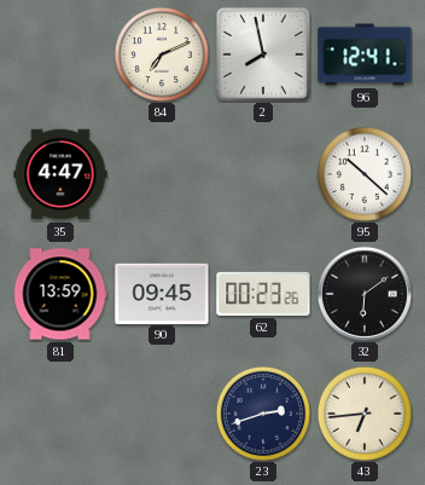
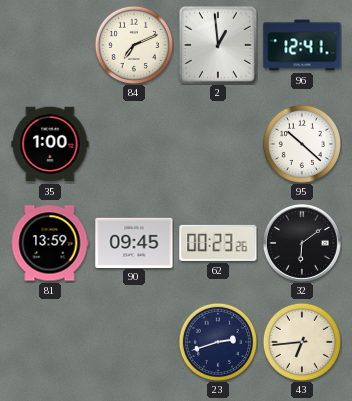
2: 7:58 -> 12:59
35: 4:47 -> 1:00
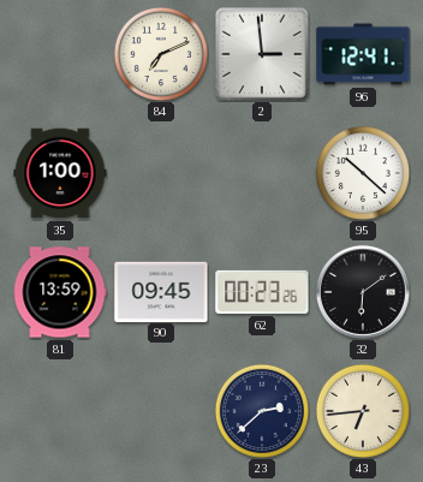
2: 12:59 -> 2:59
23: 2:42 -> 2:38
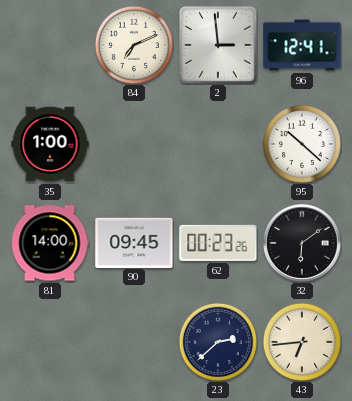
81: 13:59 -> 14:00
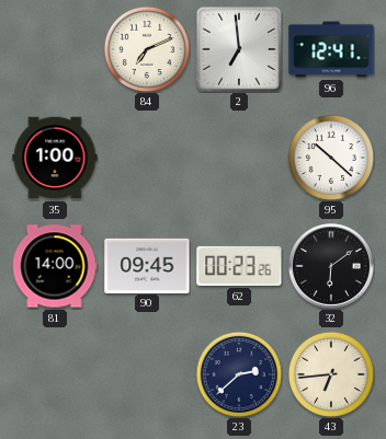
2: 2:59 -> 6:59
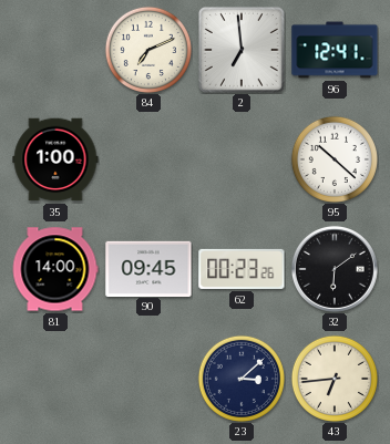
23: 2:38 -> 3:08
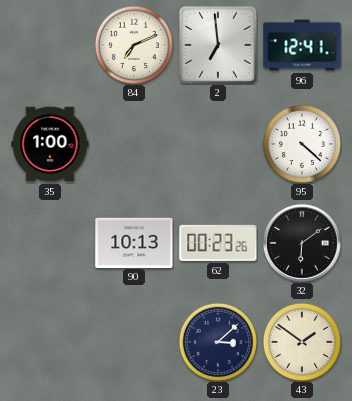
95: 10:22 -> 4:22
81: 14:00 -> none
90: 09:45 -> 10:13
43: 6:44 -> 1:51
